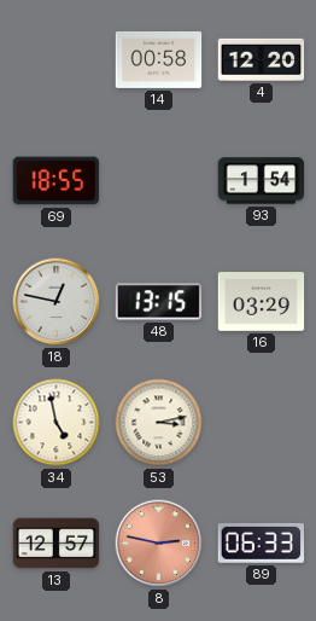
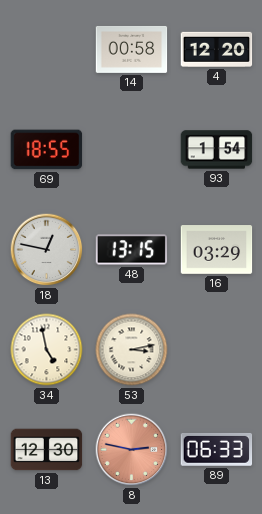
13: 12:57 -> 12:30
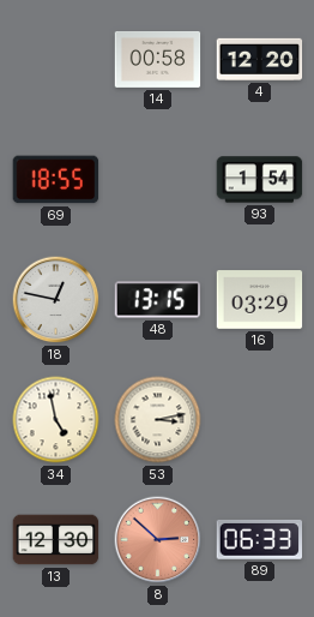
8: 2:47 -> 2:52
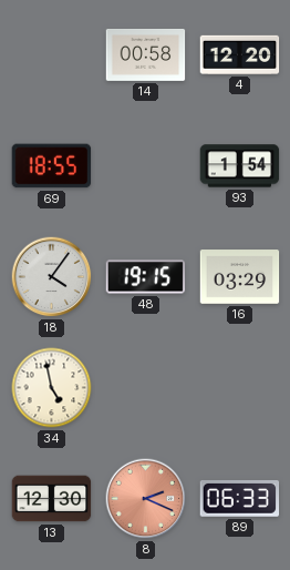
18: 12:47 -> 4:06
48: 13:15 -> 19:15
53: 3:13 -> none
8: 2:52 -> 2:19
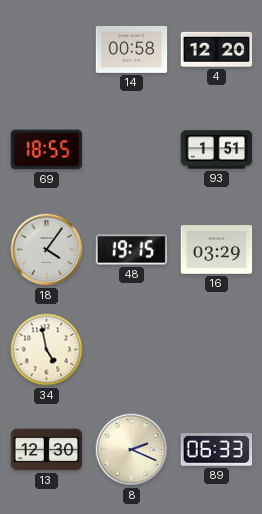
93: 1:54 -> 1:51
8 dial: salmon -> cream
